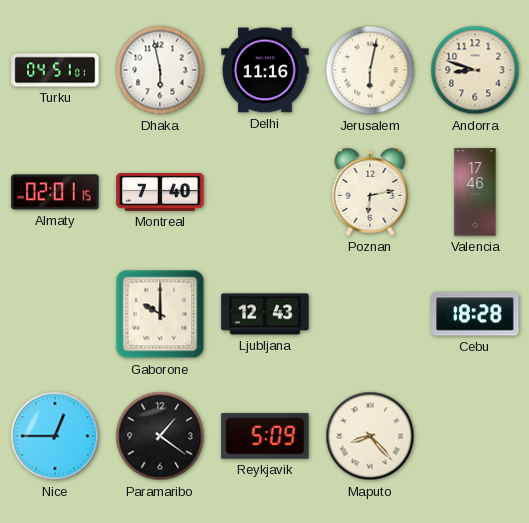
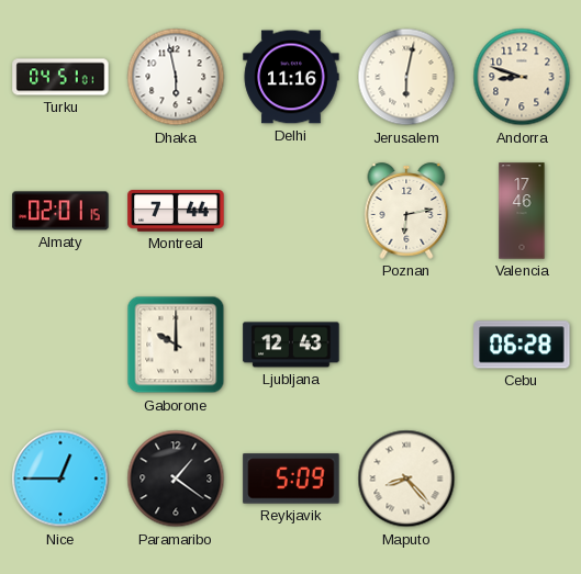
Montreal: 7:40 -> 7:44
Cebu: 18:28 -> 06:28
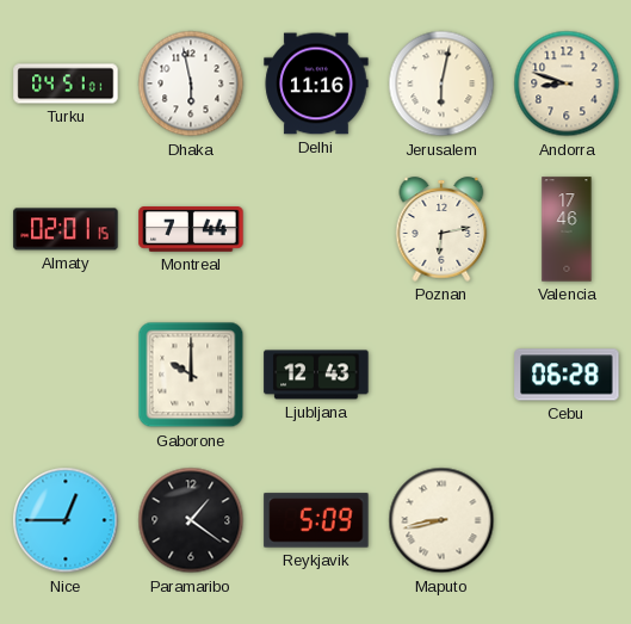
Maputo: 8:23 -> 8:43
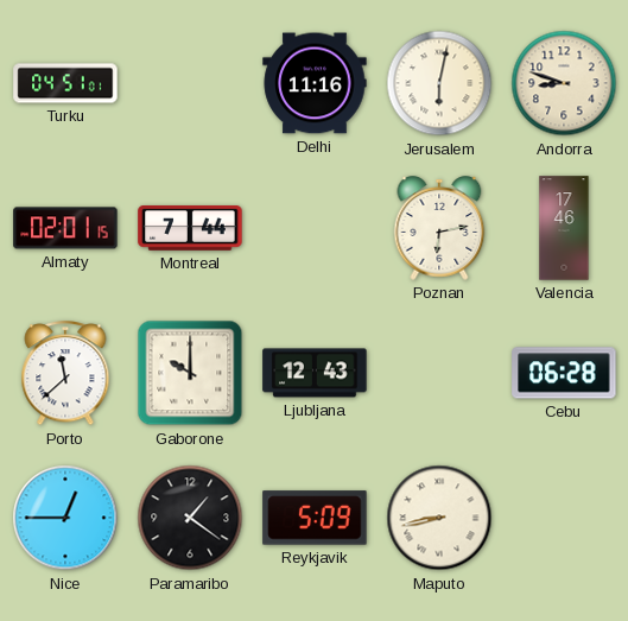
Dhaka: 5:58 -> none
Porto: none -> 11:38
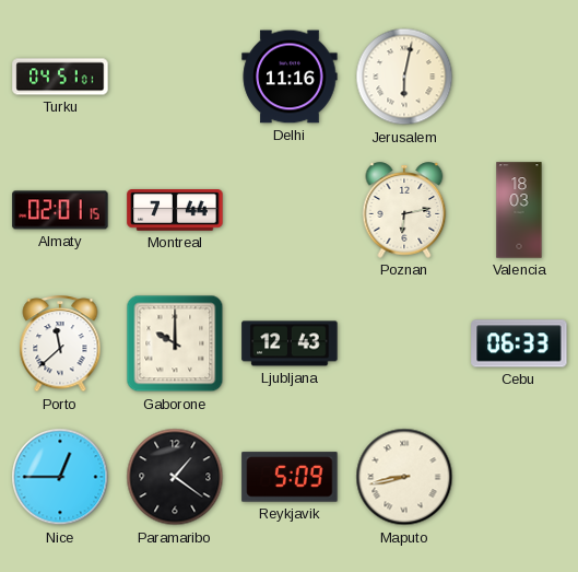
Andorra: 8:48 -> none
Valencia: 17:46 -> 18:03
Cebu: 06:28 -> 06:33
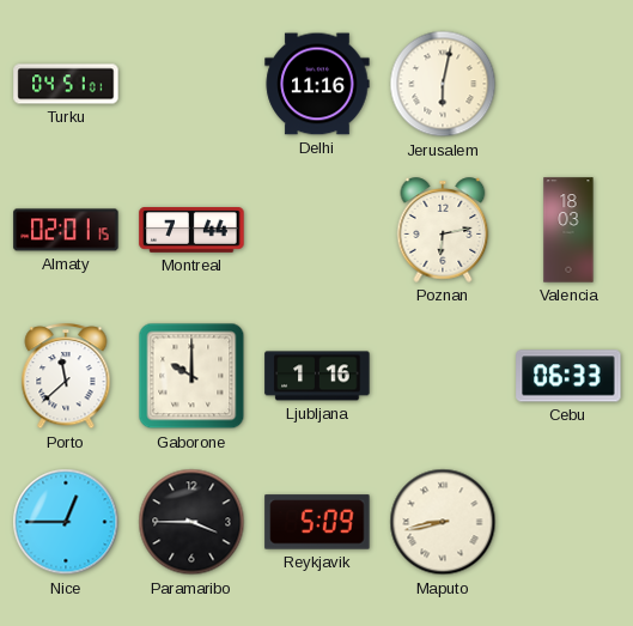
Ljubljana: 12:43 -> 1:16
Paramaribo: 1:21 -> 3:45
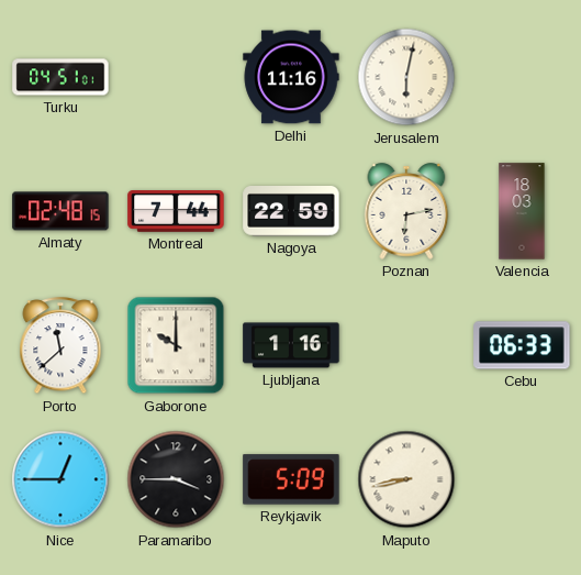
Almaty: 02:01 -> 02:48
Nagoya: none -> 22:59
